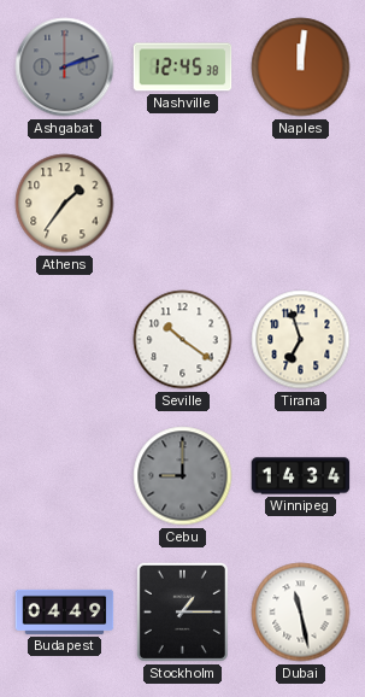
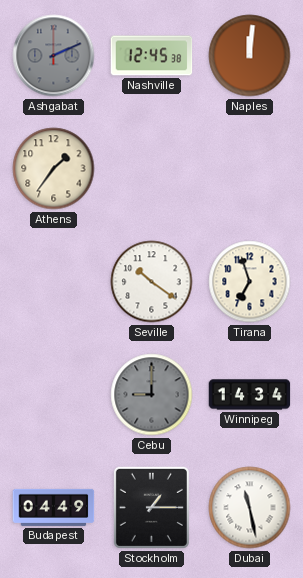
Ashgabat: 2:12 -> 2:11
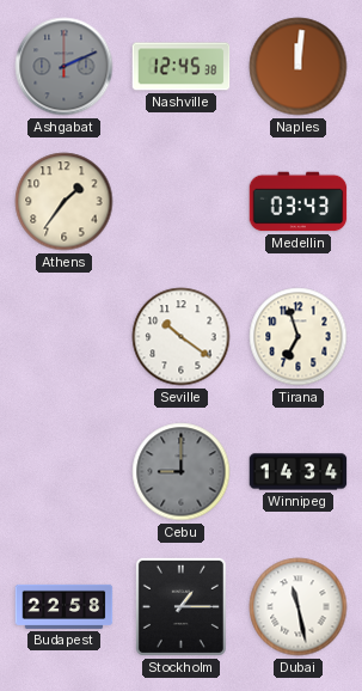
Medellin: none -> 03:43
Budapest: 04:49 -> 22:58
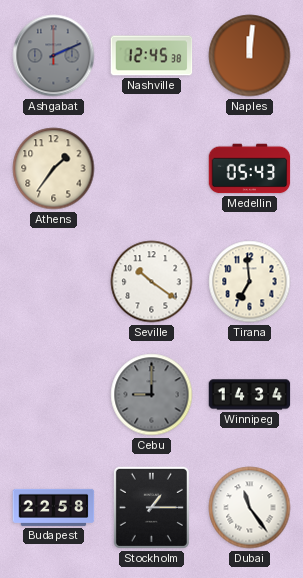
Medellin: 03:43 -> 05:43
Tirana: 6:57 -> 6:59
Dubai: 11:28 -> 11:24
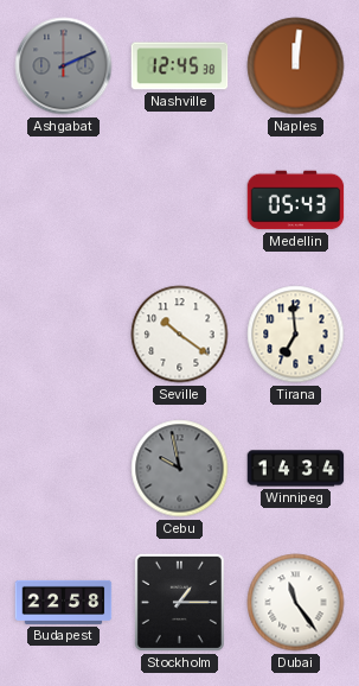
Athens: 1:36 -> none
Cebu: 9:00 -> 9:58
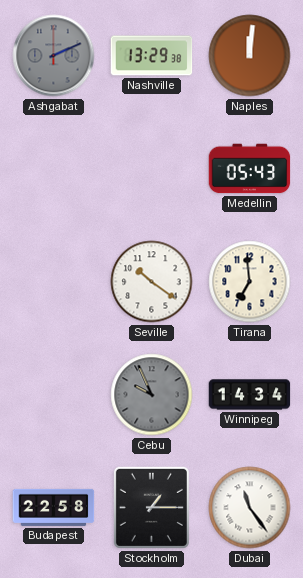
Nashville: 12:45 -> 13:29
Cebu: 9:58 -> 9:56
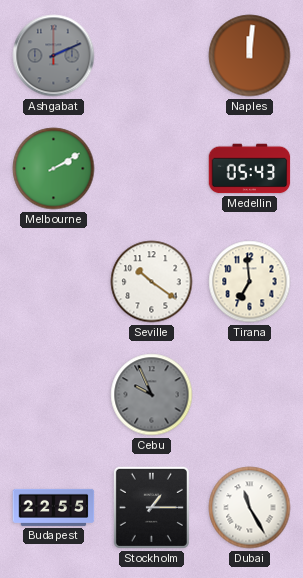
Nashville: 13:29 -> none
Melbourne: none -> 2:10
Winnipeg: 14:34 -> none
Budapest: 22:58 -> 22:55
Dubai: 11:24 -> 11:25
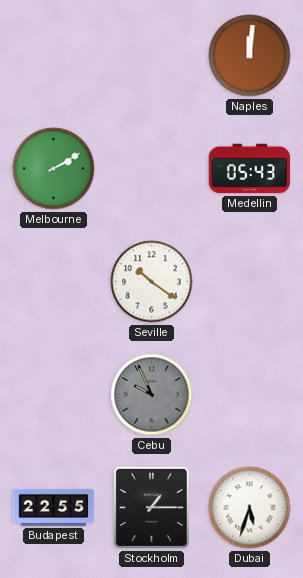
Ashgabat: 2:11 -> none
Tirana: 6:59 -> none
Dubai: 11:25 -> 5:33
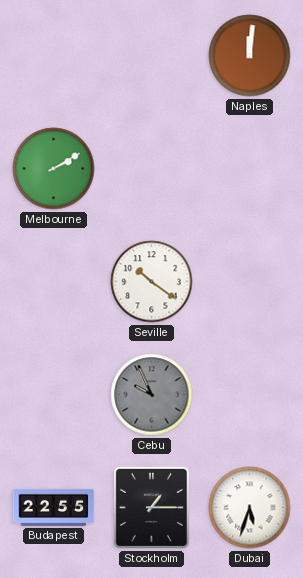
Medellin: 05:43 -> none
